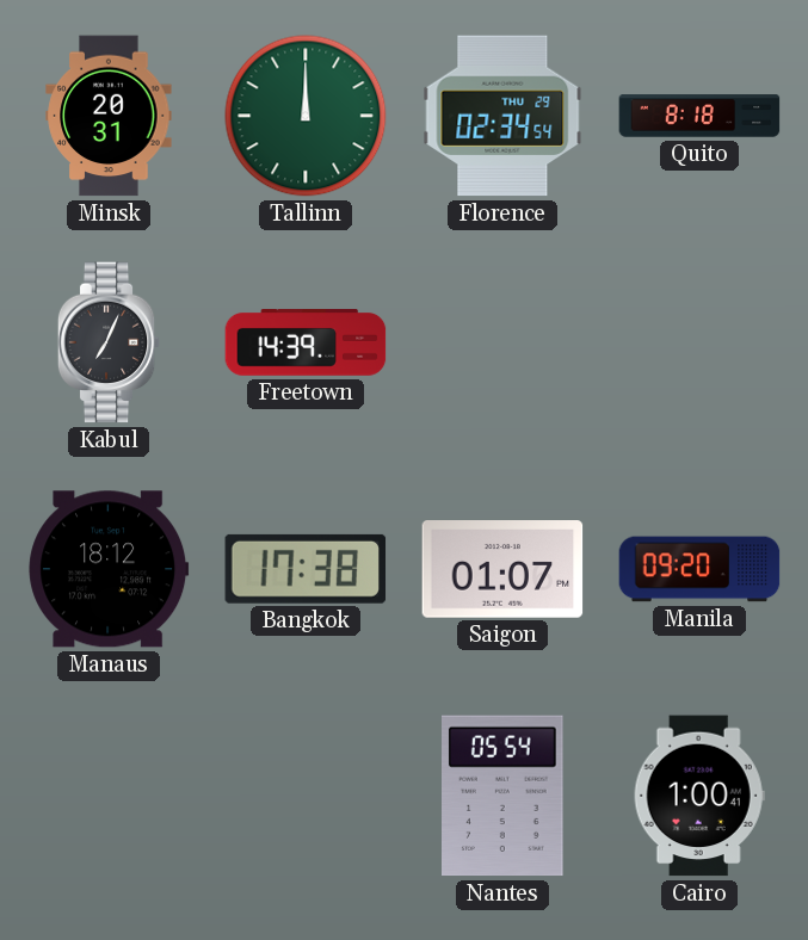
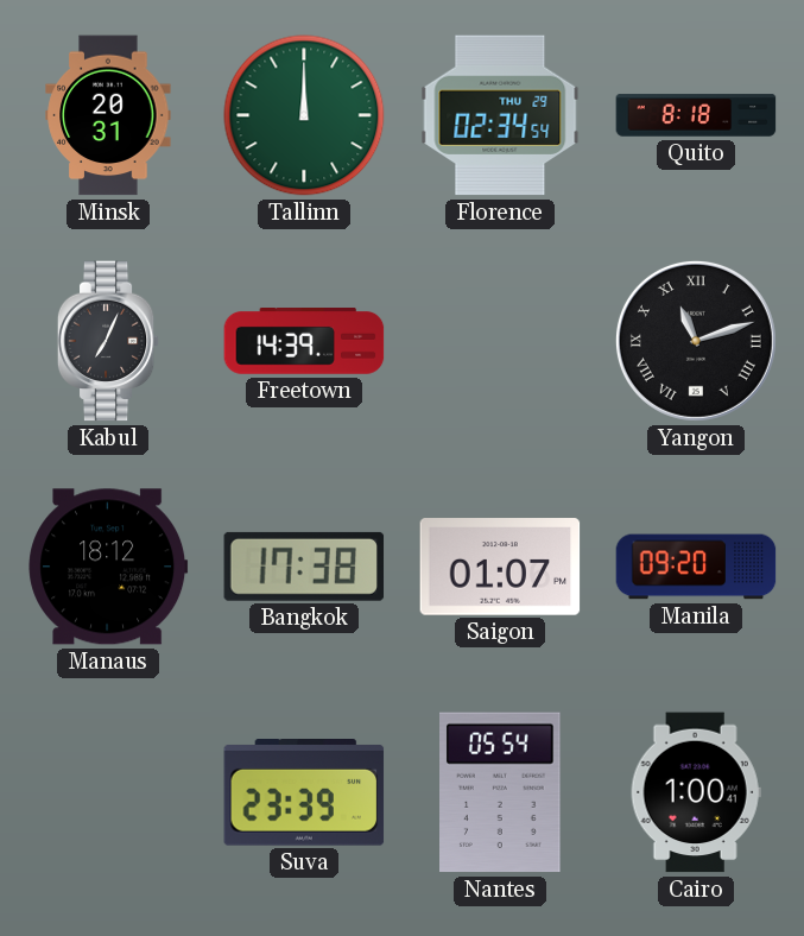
Yangon: none -> 11:12
Suva: none -> 23:39
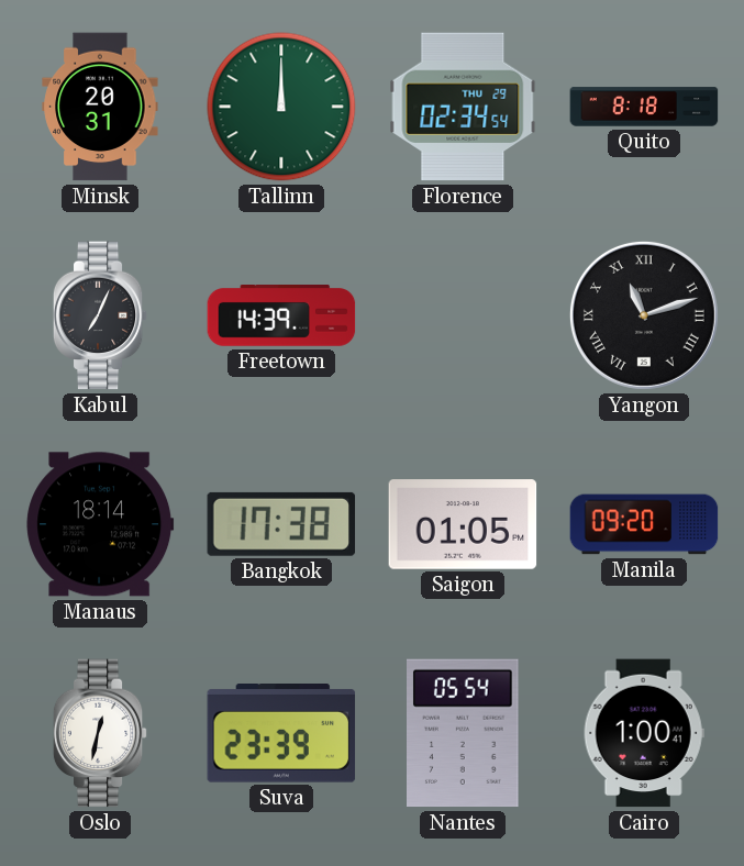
Manaus: 18:12 -> 18:14
Saigon: 01:07 -> 01:05
Oslo: none -> 12:32
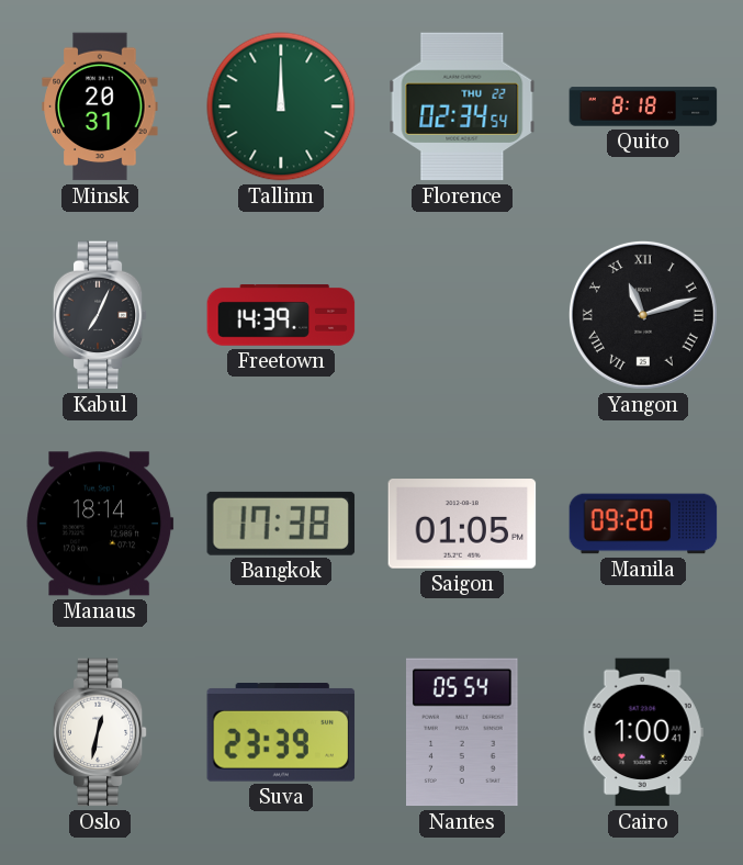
Florence date: THU 29 -> THU 22
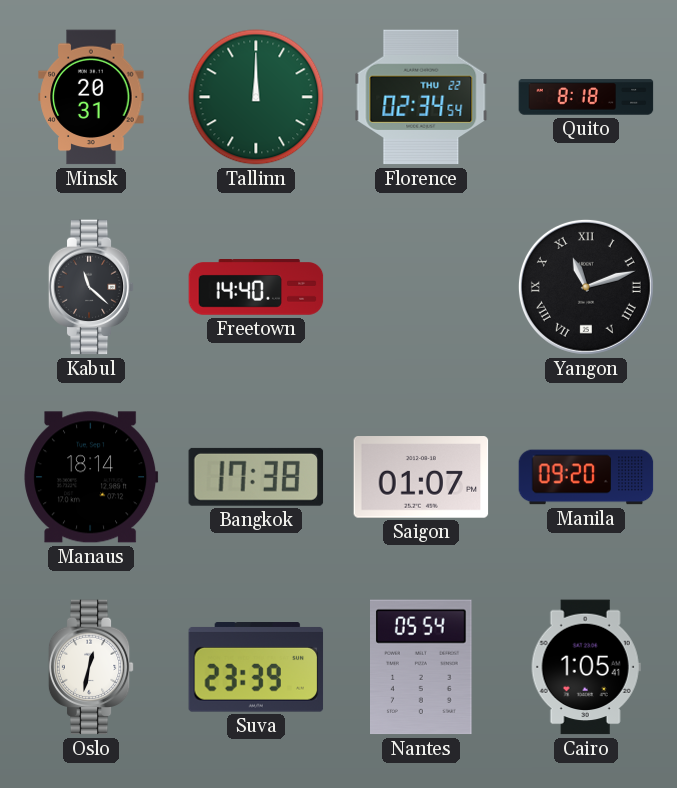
Kabul: 7:04 -> 11:22
Freetown: 14:39 -> 14:40
Saigon: 01:05 -> 01:07
Cairo: 1:00 -> 1:05
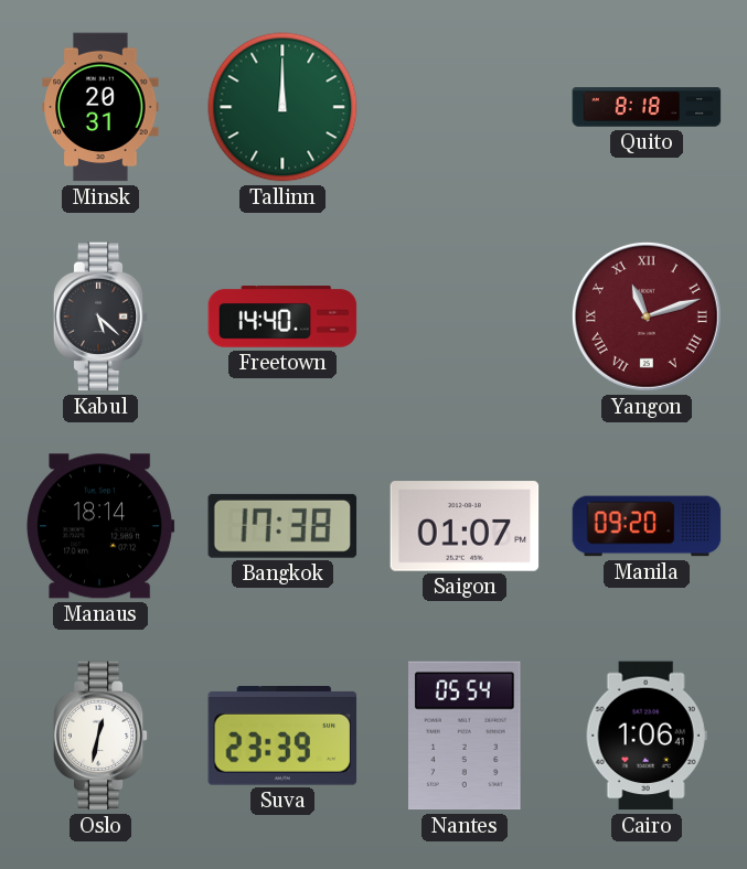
Florence: 02:34 -> none
Kabul: 11:22 -> 5:22
Yangon dial: black -> burgundy
Cairo: 1:05 -> 1:06
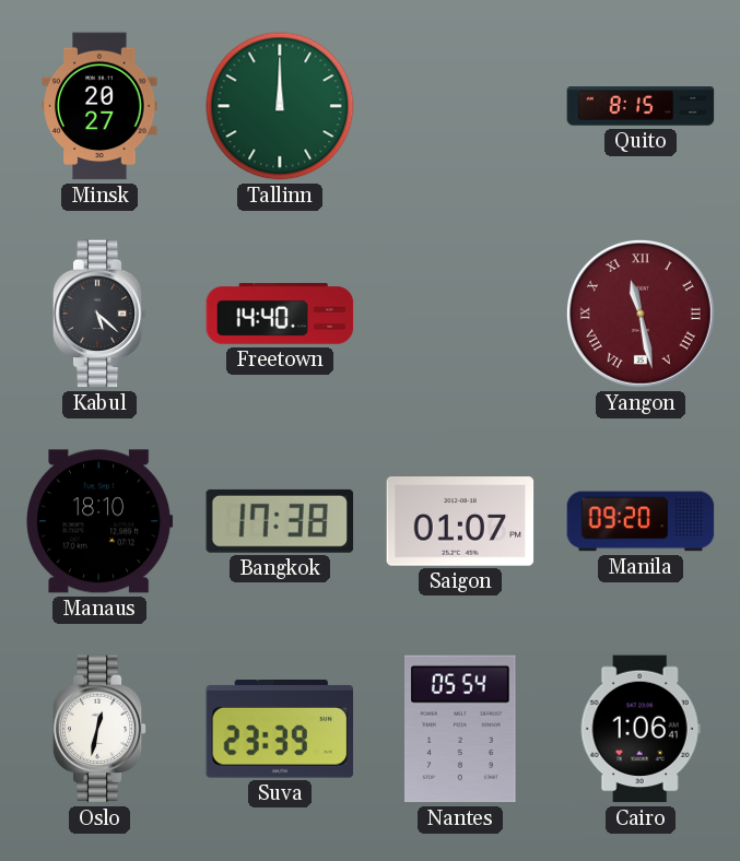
Minsk: 20:31 -> 20:27
Quito: 8:18 -> 8:15
Yangon: 11:12 -> 11:28
Manaus: 18:14 -> 18:10
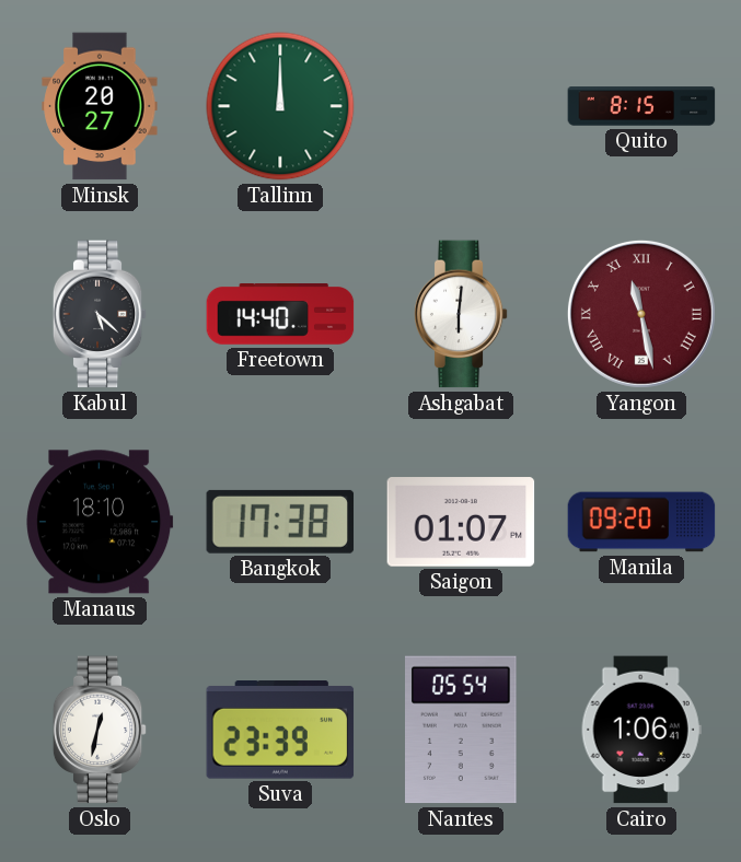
Ashgabat: none -> 6:01
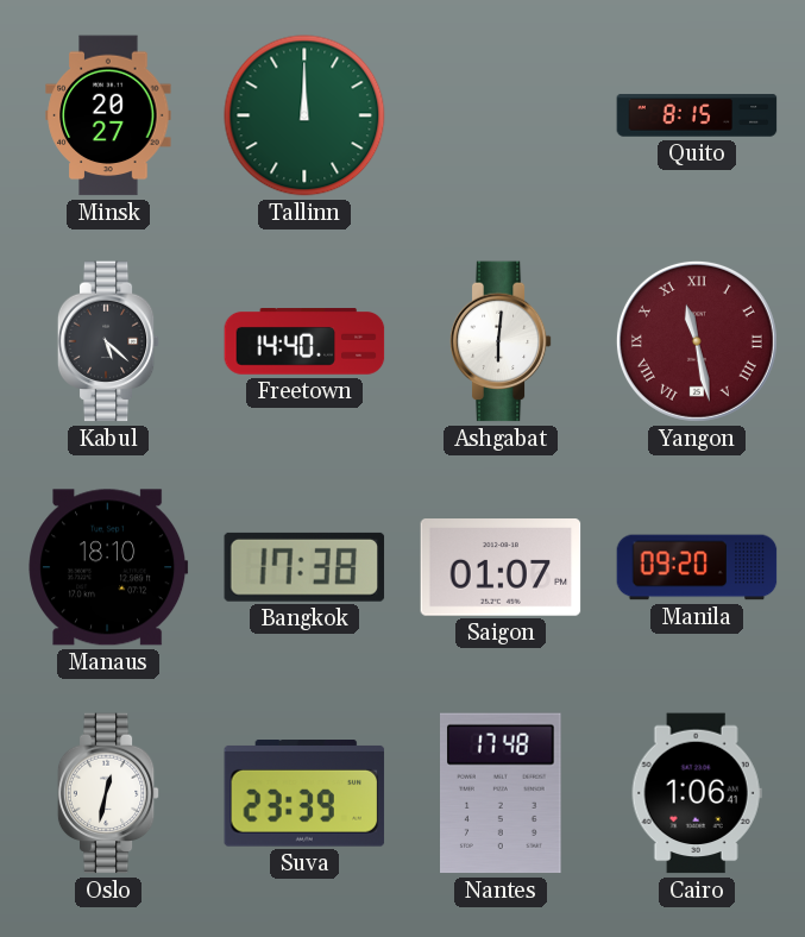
Nantes: 05:54 -> 17:48
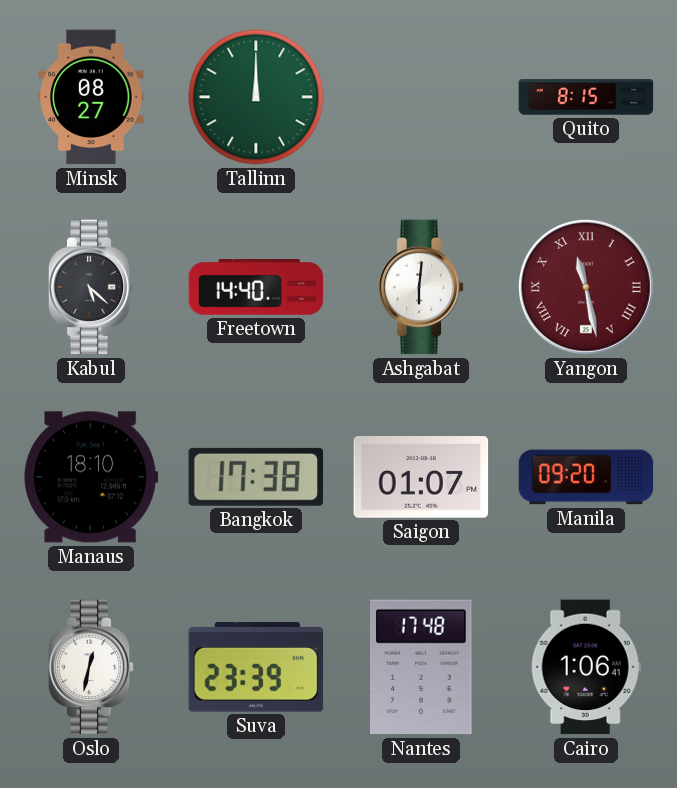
Minsk: 20:27 -> 08:27
